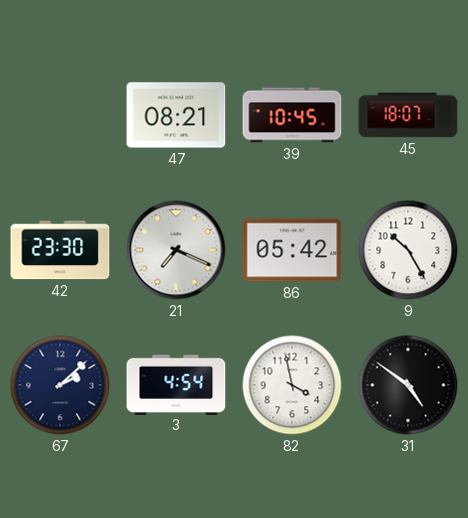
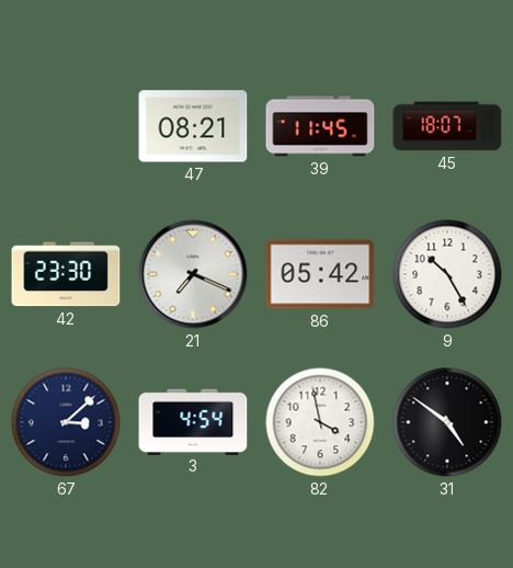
39: 10:45 -> 11:45
67: 2:08 -> 3:08
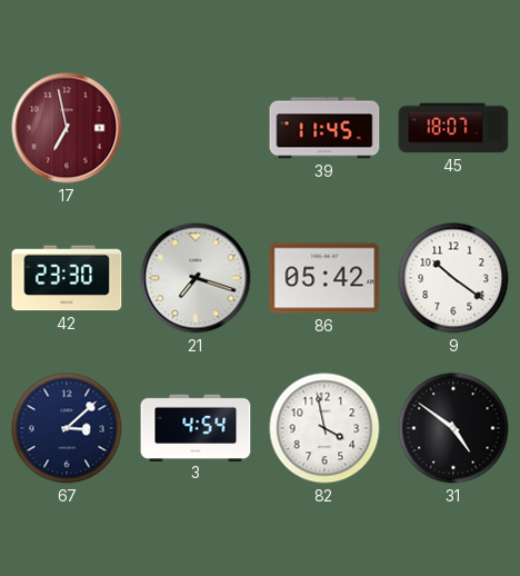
17: none -> 6:58
47: 08:21 -> none
21: 7:19 -> 7:18
9: 10:25 -> 10:21
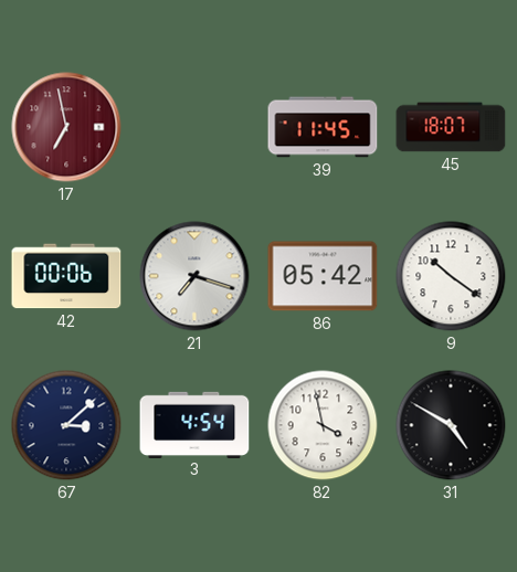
42: 23:30 -> 00:06
31: 4:51 -> 4:50
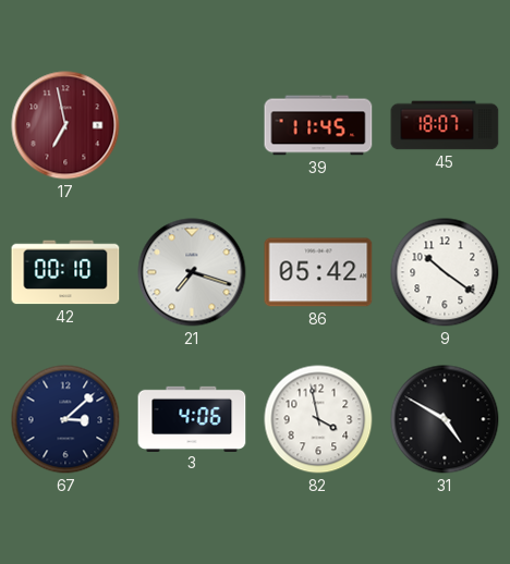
42: 00:06 -> 00:10
3: 4:54 -> 4:06
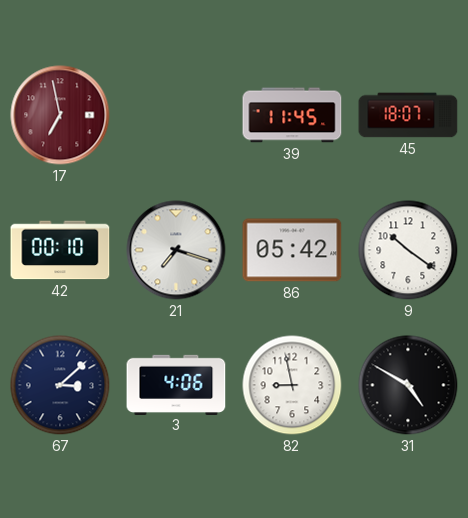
82: 3:58 -> 8:58
